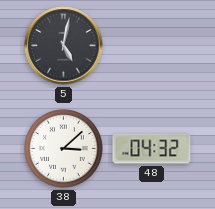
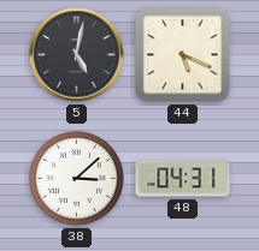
44: none -> 5:19
48: 04:32 -> 04:31
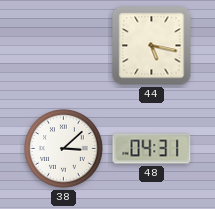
5: 5:02 -> none
44: 5:19 -> 5:17
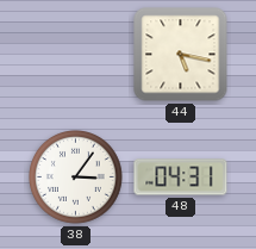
38: 3:08 -> 3:06
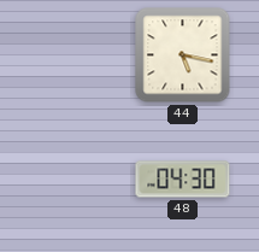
38: 3:06 -> none
48: 04:31 -> 04:30
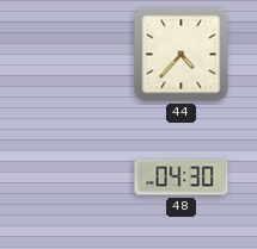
44: 5:17 -> 4:37
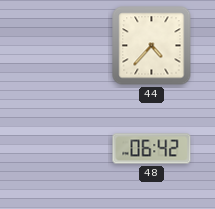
48: 04:30 -> 06:42
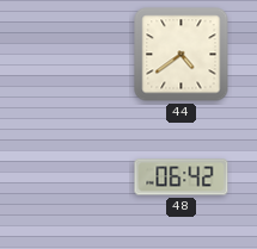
44: 4:37 -> 4:39
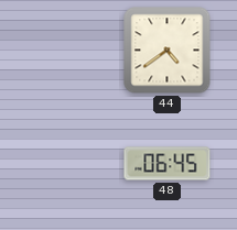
48: 06:42 -> 06:45
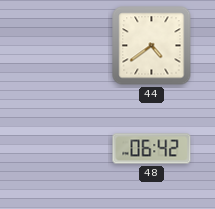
48: 06:45 -> 06:42
